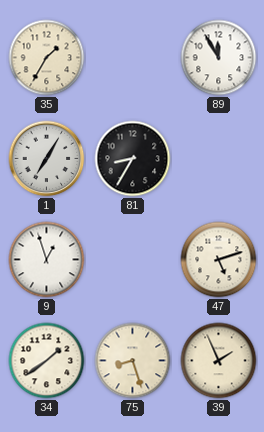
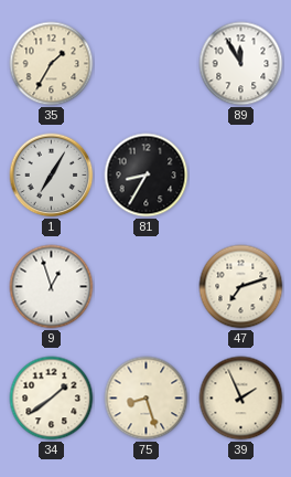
47: 5:12 -> 7:12
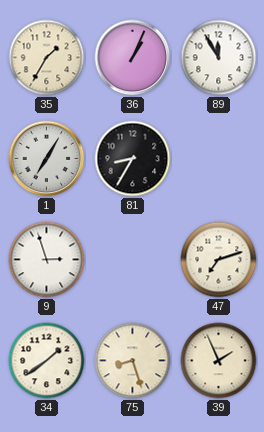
36: none -> 1:04
9: 12:57 -> 2:57
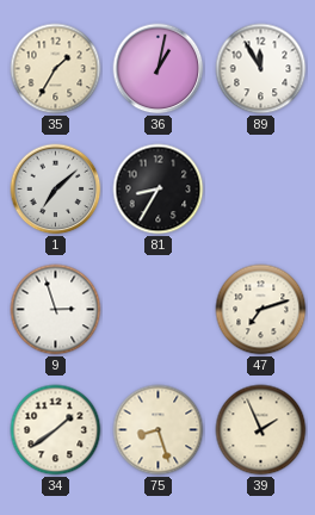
36: 1:04 -> 1:02
1: 7:05 -> 7:08
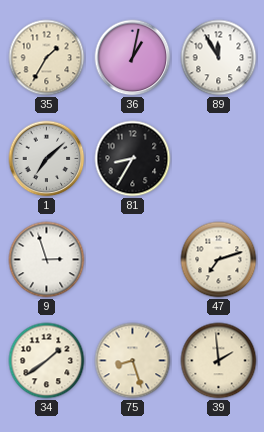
39: 1:56 -> 1:59
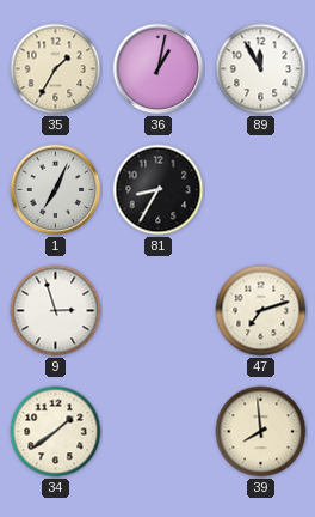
1: 7:08 -> 7:04
75: 8:27 -> none
39: 1:59 -> 7:59
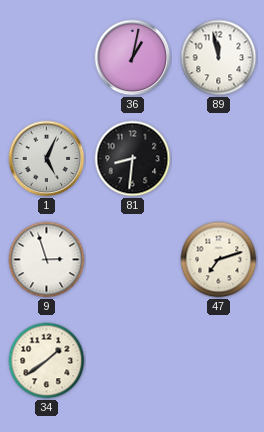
35: 1:35 -> none
89: 11:55 -> 11:58
1: 7:04 -> 5:04
81: 8:35 -> 8:31
39: 7:59 -> none
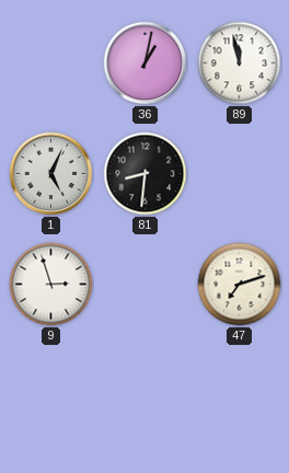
34: 1:39 -> none
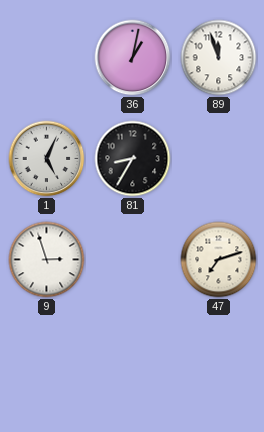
89: 11:58 -> 11:57
81: 8:31 -> 8:35
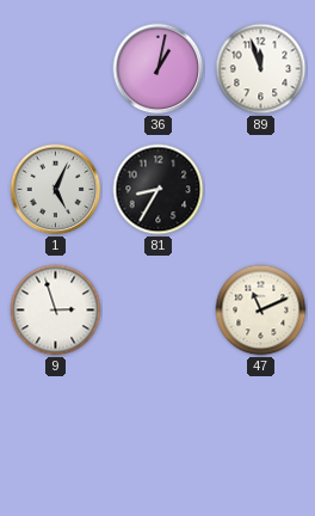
47: 7:12 -> 11:11
